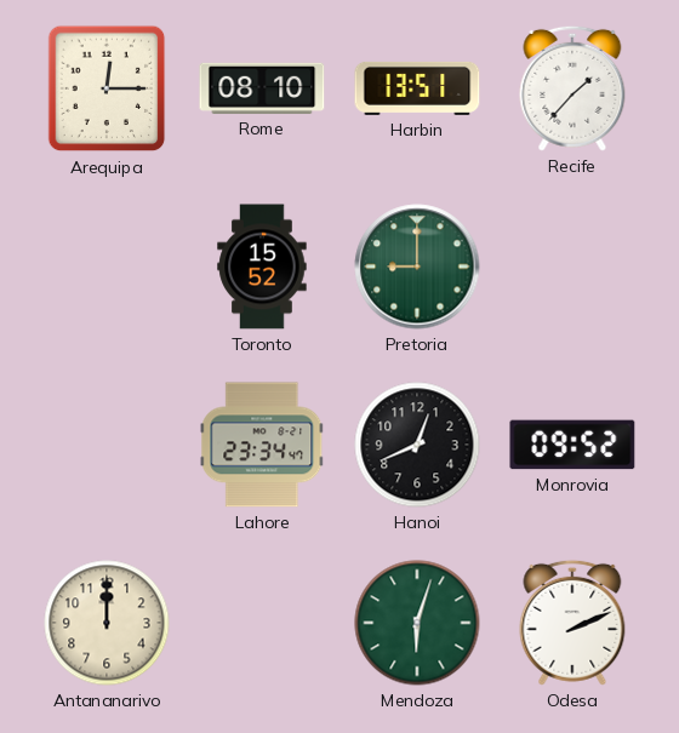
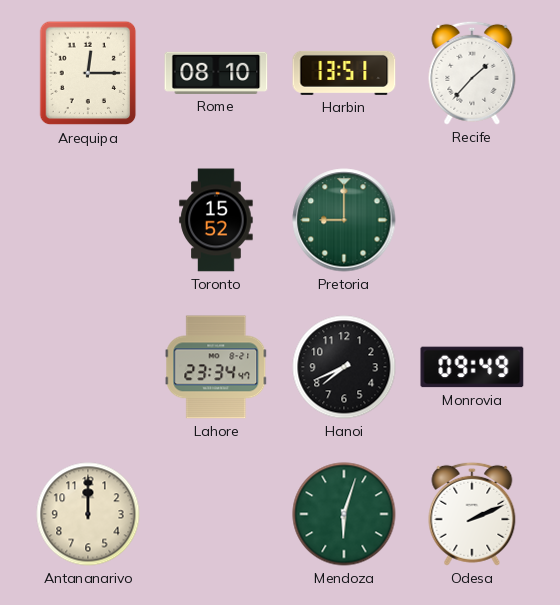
Hanoi: 12:41 -> 7:41
Monrovia: 09:52 -> 09:49
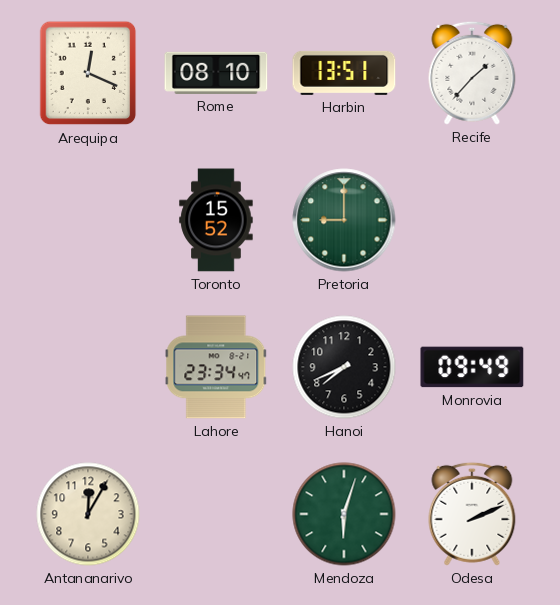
Arequipa: 12:15 -> 12:19
Antananarivo: 12:00 -> 12:05
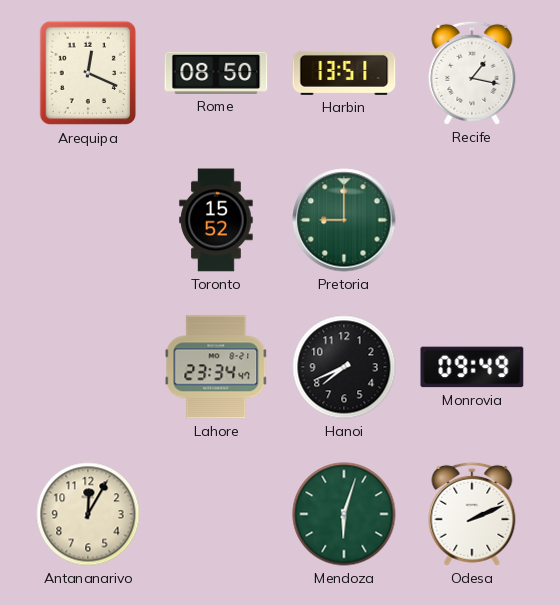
Rome: 08:10 -> 08:50
Recife: 1:37 -> 1:17
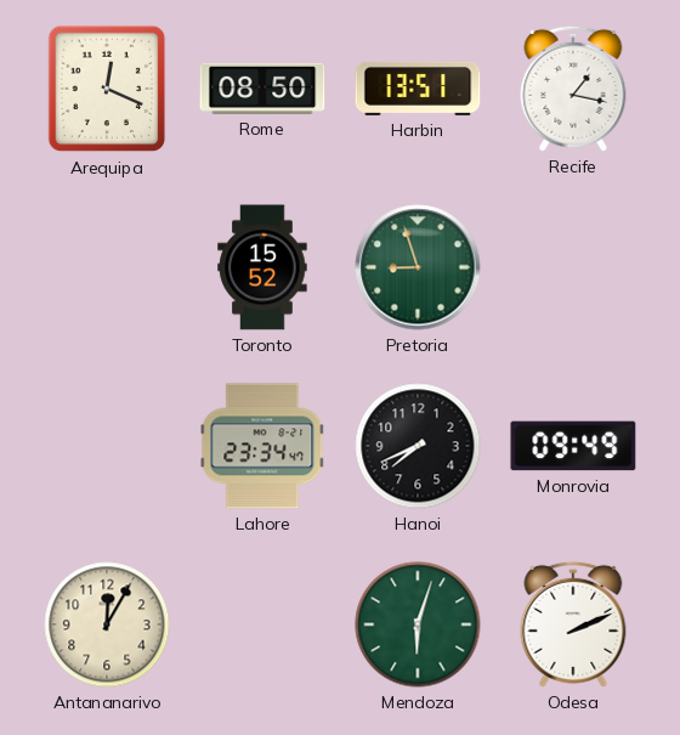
Pretoria: 9:00 -> 8:57
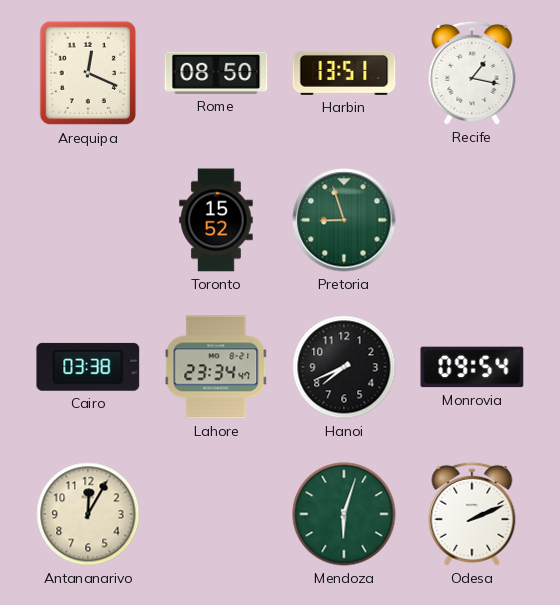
Cairo: none -> 03:38
Monrovia: 09:49 -> 09:54
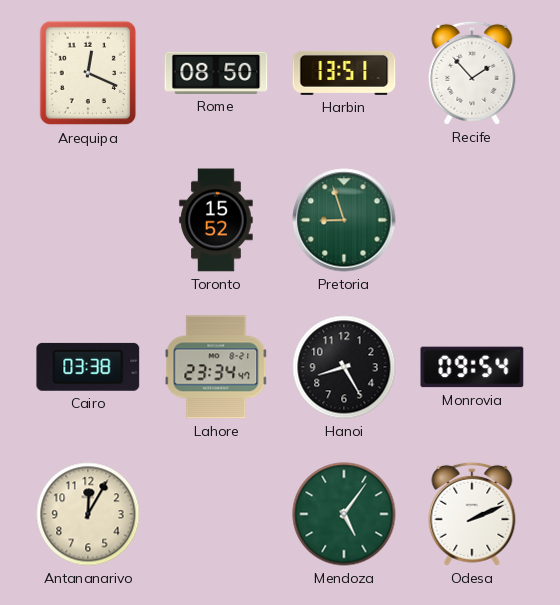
Recife: 1:17 -> 1:53
Hanoi: 7:41 -> 8:25
Mendoza: 6:03 -> 5:06
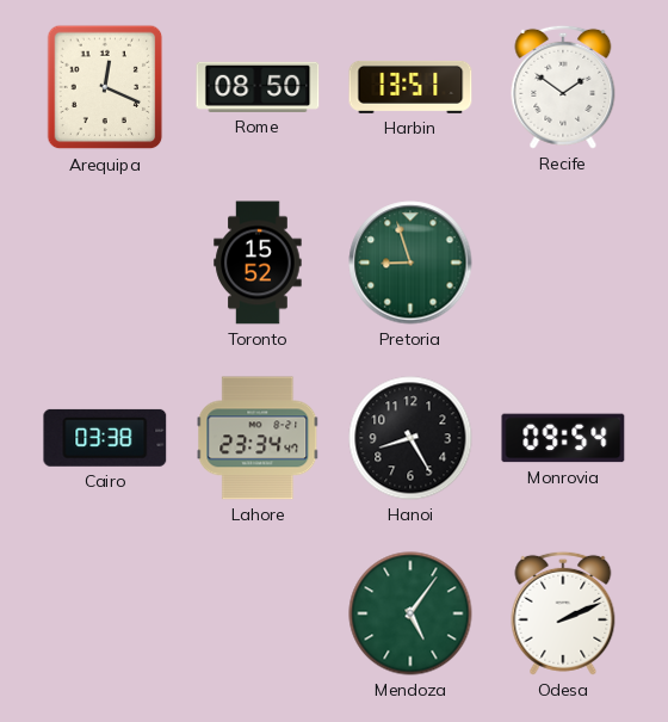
Recife: 1:53 -> 1:51
Antananarivo: 12:05 -> none
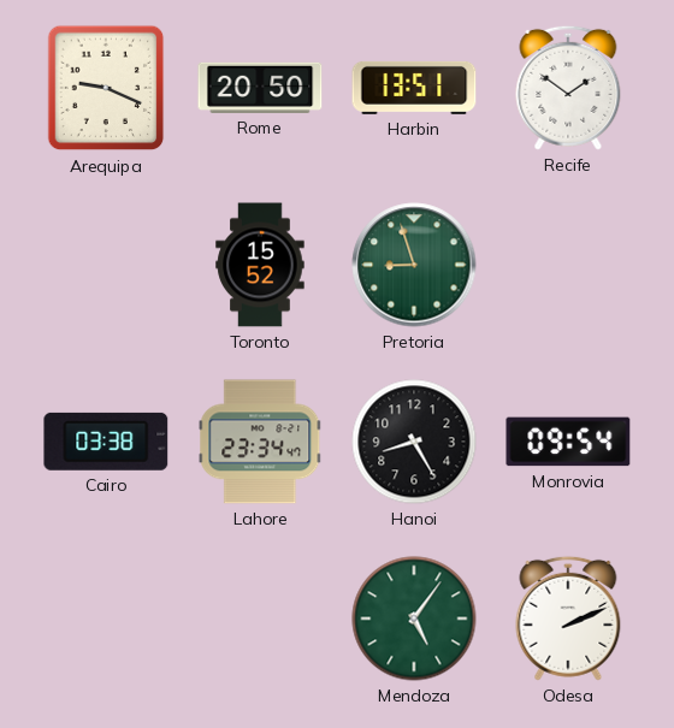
Arequipa: 12:19 -> 9:19
Rome: 08:50 -> 20:50
